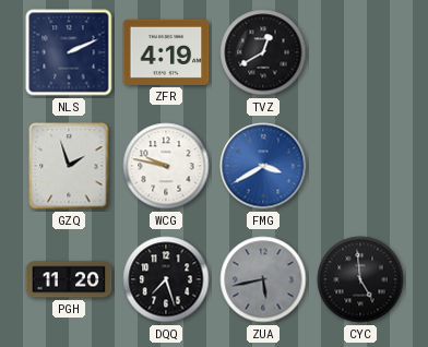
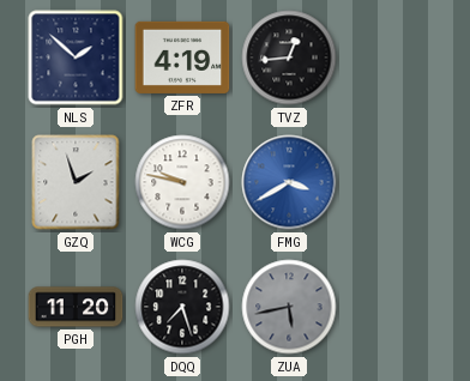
NLS: 2:11 -> 1:52
TVZ: 12:40 -> 12:44
CYC: 4:59 -> none
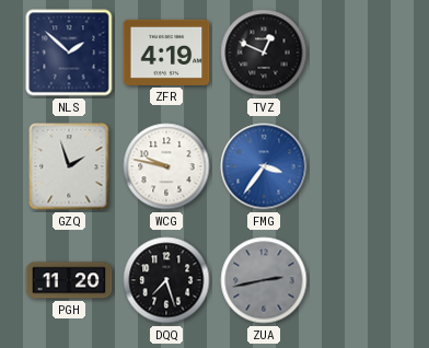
TVZ: 12:44 -> 12:49
FMG: 3:40 -> 3:36
ZUA: 5:43 -> 2:43
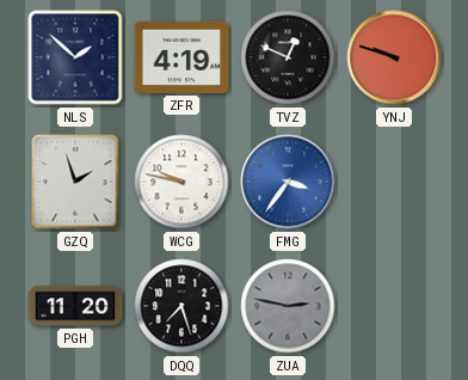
YNJ: none -> 9:48
ZUA: 2:43 -> 2:47
